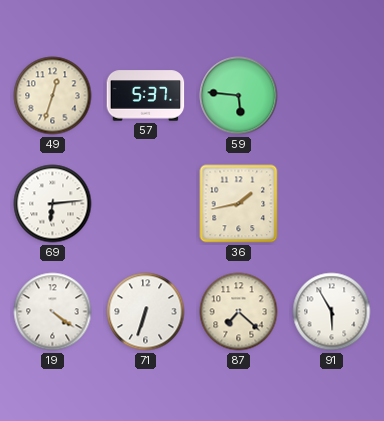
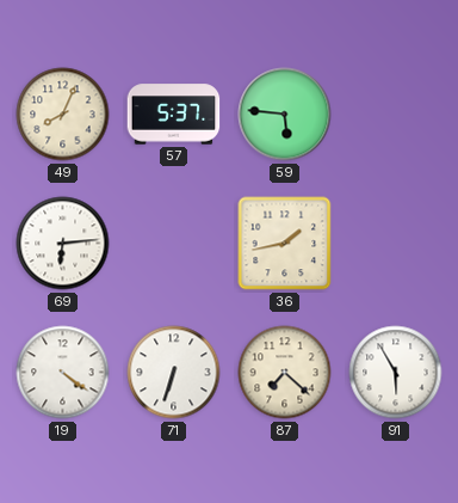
49: 12:33 -> 8:04
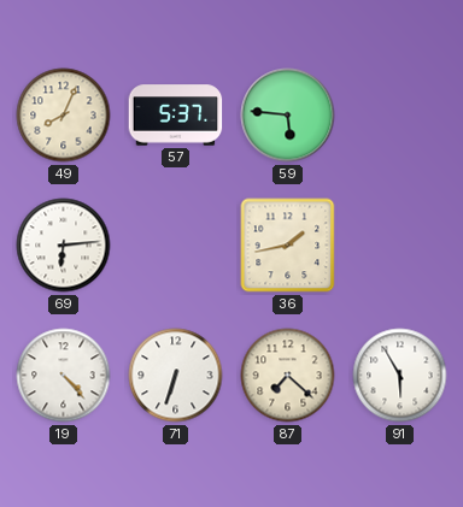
19: 4:21 -> 4:23
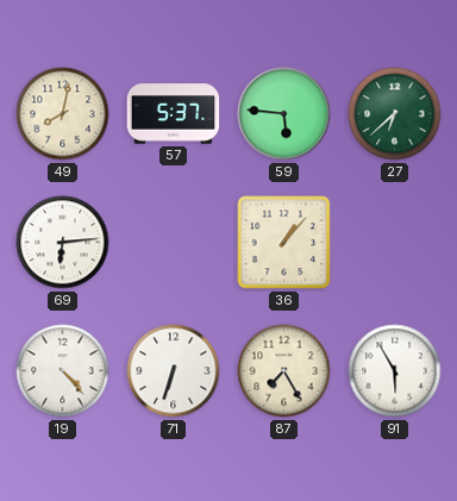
49: 8:04 -> 8:02
27: none -> 6:38
36: 1:43 -> 1:07
87: 7:22 -> 7:25
